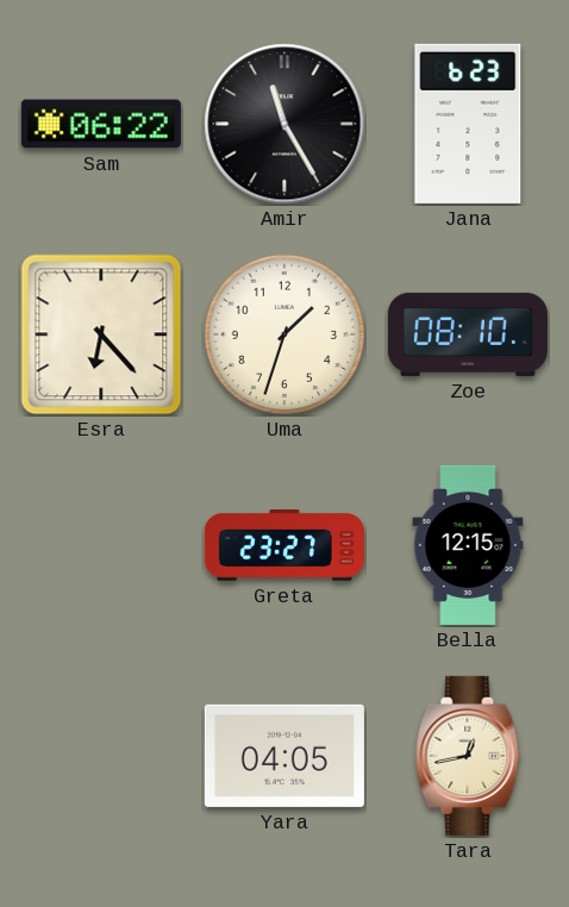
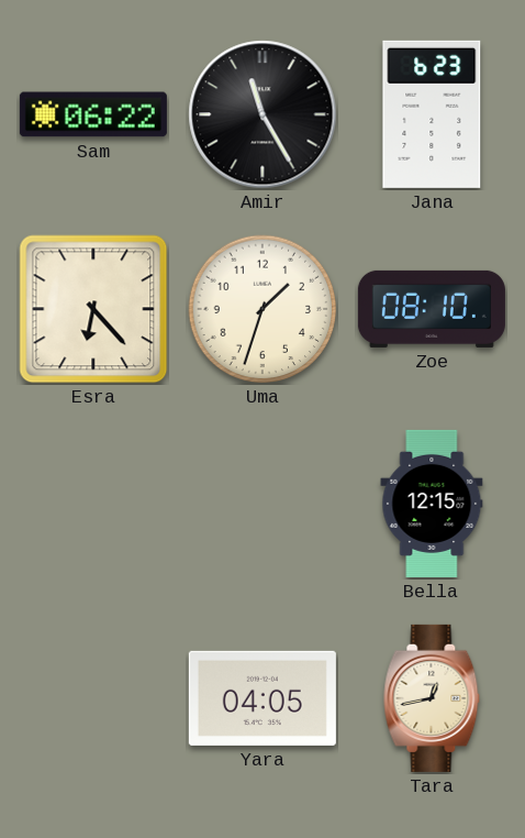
Greta: 23:27 -> none
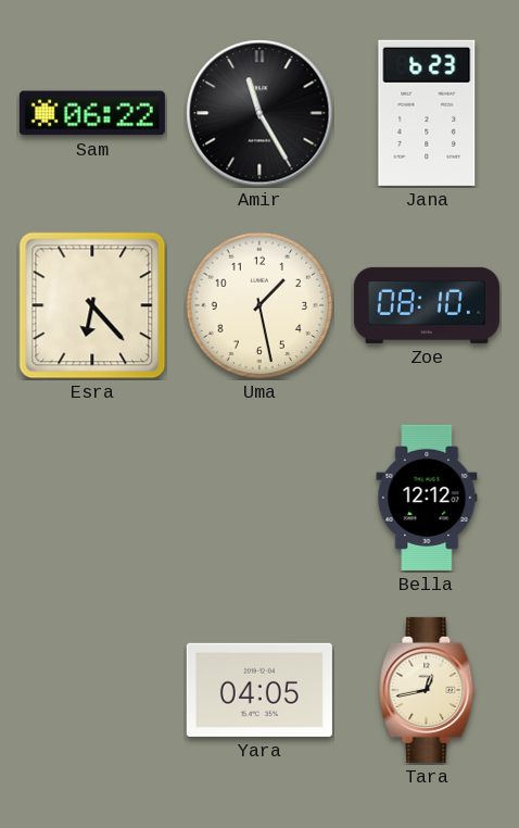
Uma: 1:33 -> 1:28
Bella: 12:15 -> 12:12
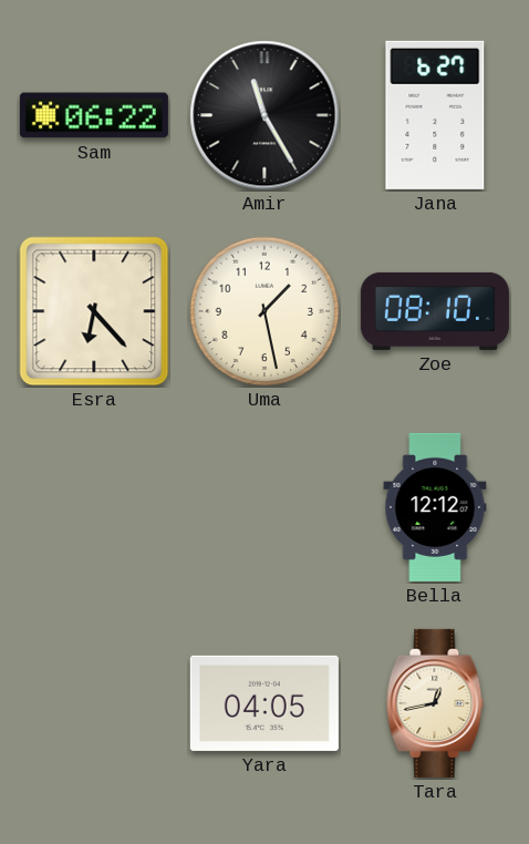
Jana: 6:23 -> 6:27
